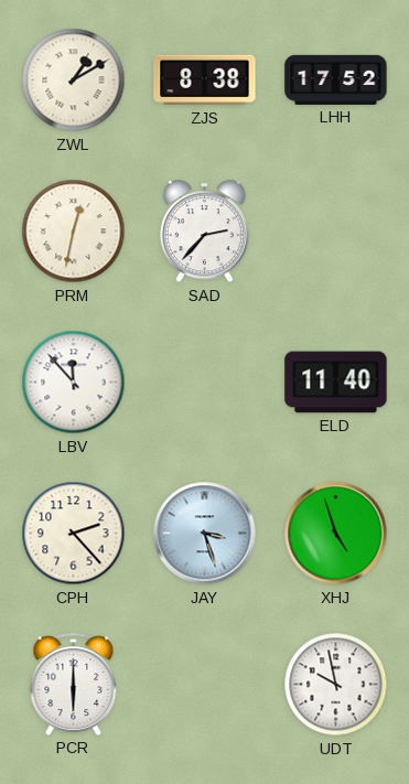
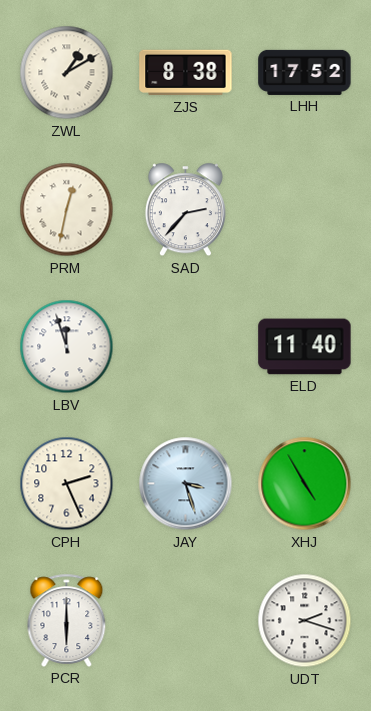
LBV: 11:53 -> 11:57
CPH: 2:23 -> 2:26
XHJ: 4:57 -> 4:55
UDT: 9:58 -> 2:18
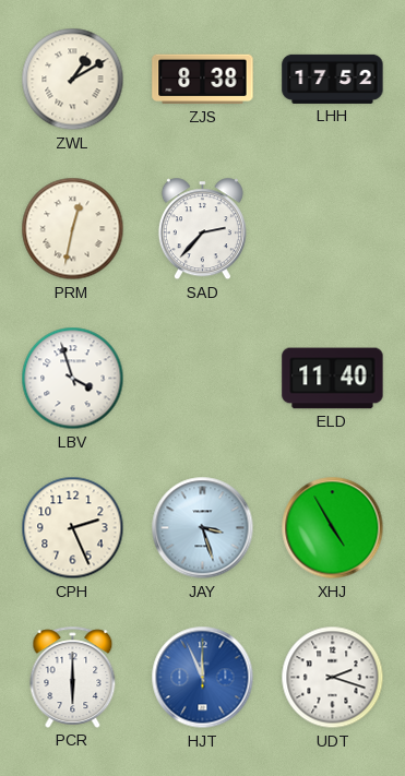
LBV: 11:57 -> 3:57
HJT: none -> 11:56
